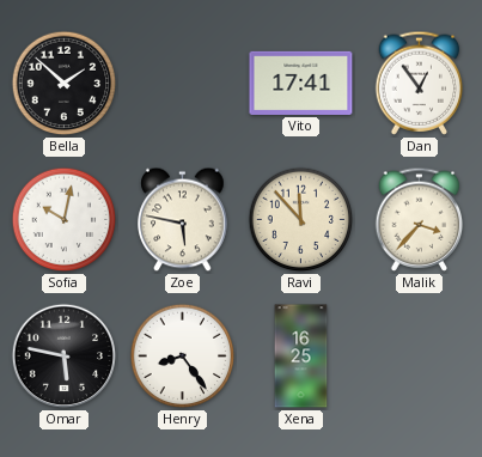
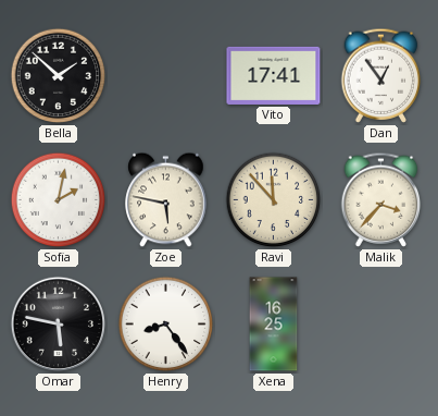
Sofia: 10:02 -> 2:02
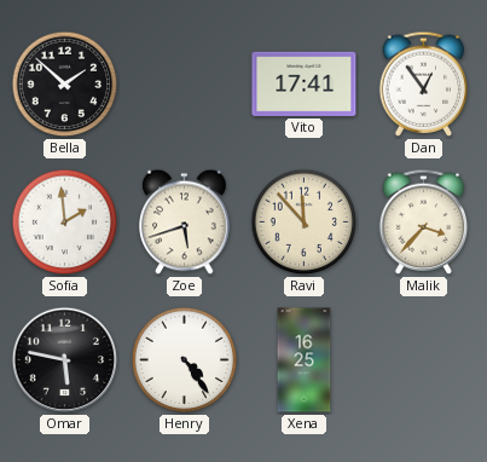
Sofia: 2:02 -> 1:59
Zoe: 5:47 -> 5:42
Henry: 8:24 -> 4:24
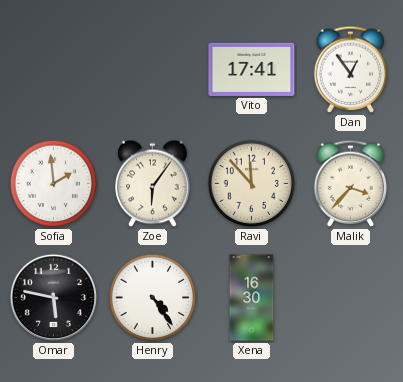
Bella: 1:52 -> none
Zoe: 5:42 -> 6:06
Xena: 16:25 -> 16:30
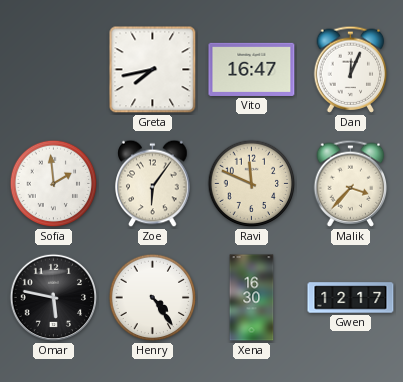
Greta: none -> 7:43
Vito: 17:41 -> 16:47
Dan: 12:54 -> 12:04
Ravi: 11:53 -> 11:49
Gwen: none -> 12:17
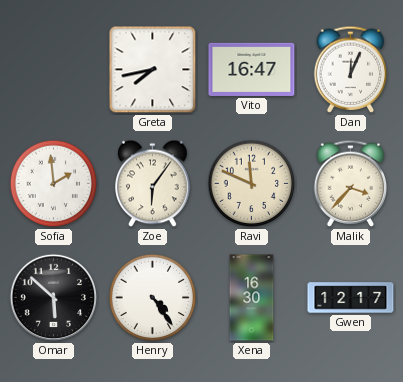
Omar: 5:47 -> 5:52
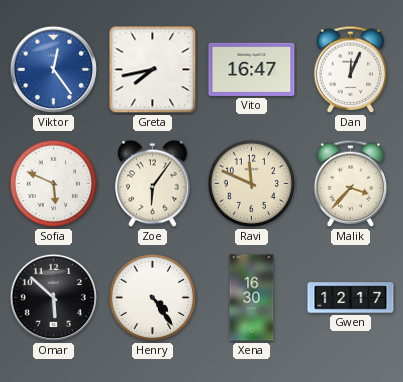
Viktor: none -> 12:24
Sofia: 1:59 -> 5:49
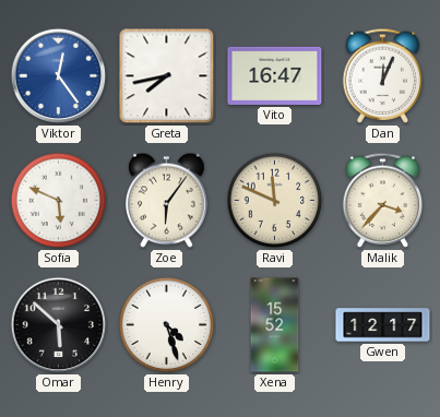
Henry: 4:24 -> 4:27
Xena: 16:30 -> 15:52
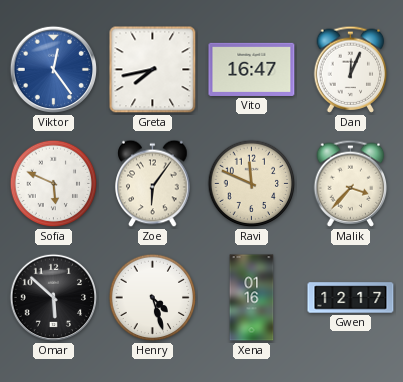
Xena: 15:52 -> 01:16
